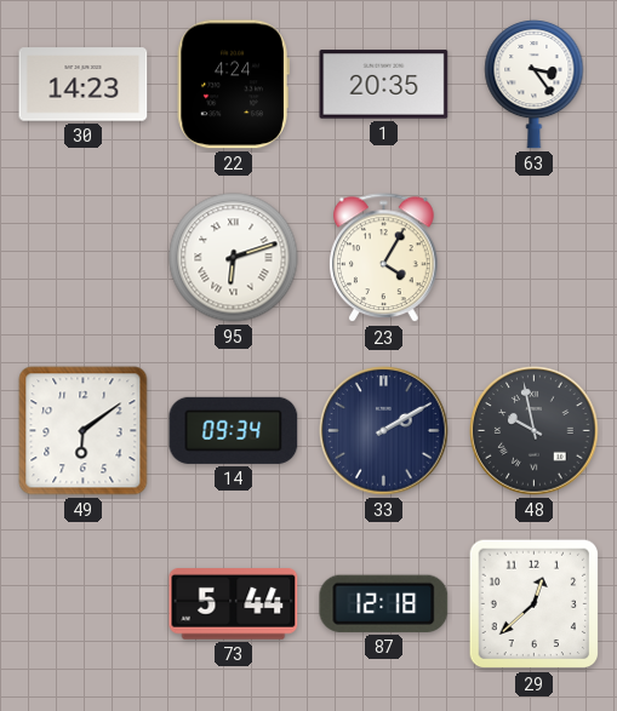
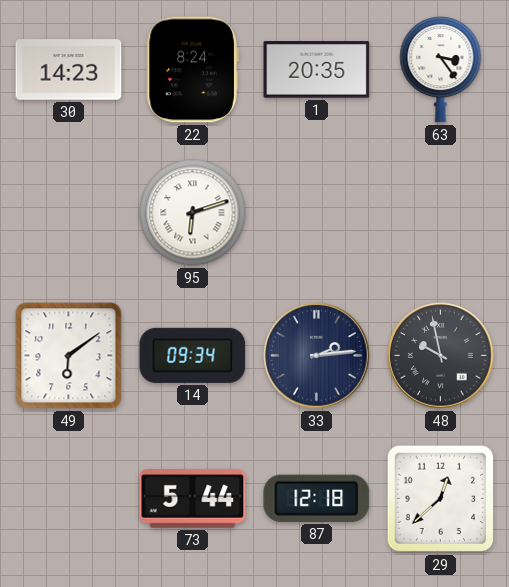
22: 4:24 -> 8:24
23: 4:05 -> none
33: 2:10 -> 2:14
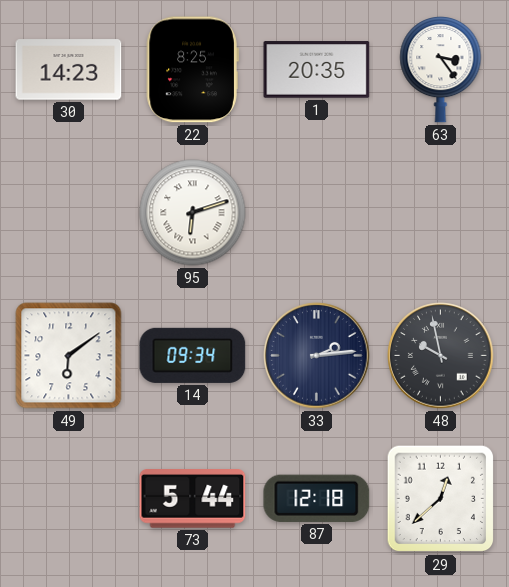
22: 8:24 -> 8:25
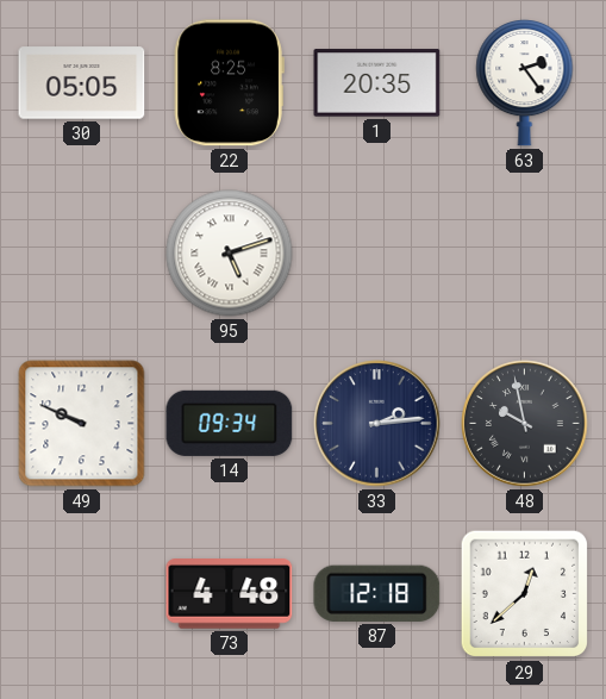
30: 14:23 -> 05:05
63: 3:24 -> 2:24
95: 6:12 -> 5:12
49: 6:09 -> 9:49
73: 5:44 -> 4:48
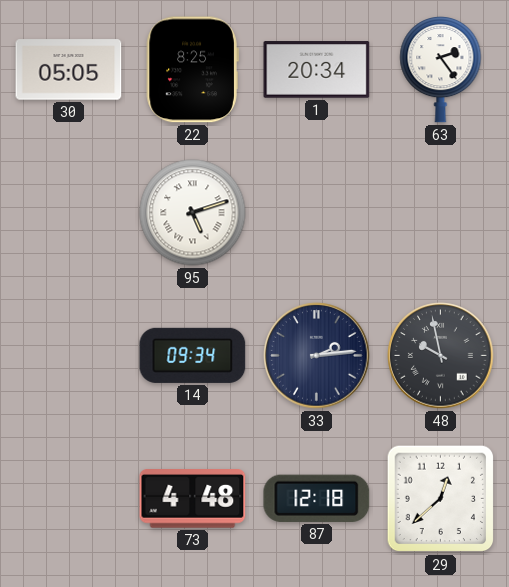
1: 20:35 -> 20:34
49: 9:49 -> none
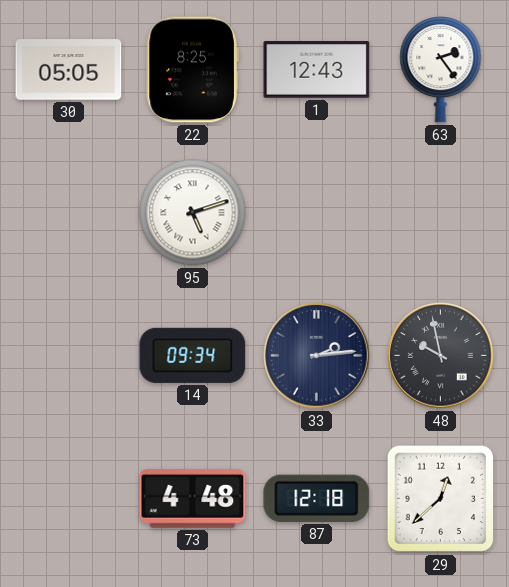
1: 20:34 -> 12:43
